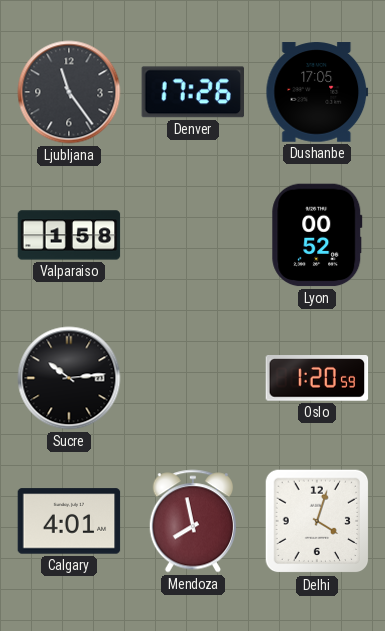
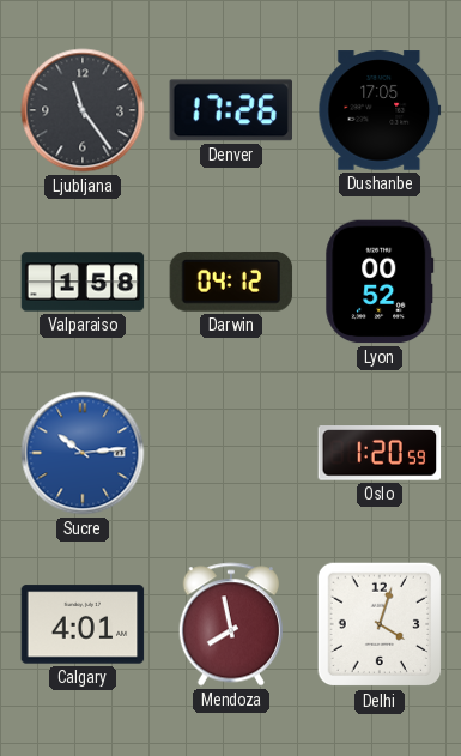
Darwin: none -> 04:12
Sucre dial: black -> blue
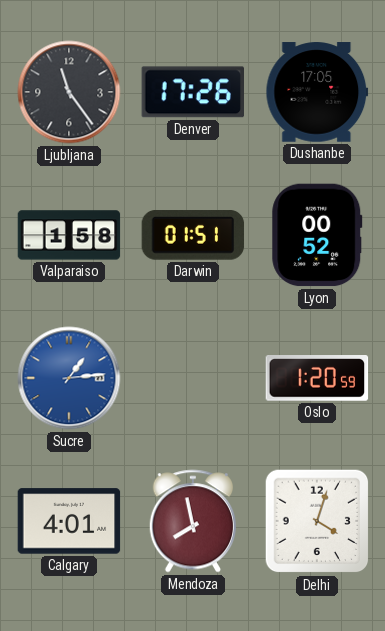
Darwin: 04:12 -> 01:51
Sucre: 10:14 -> 1:14
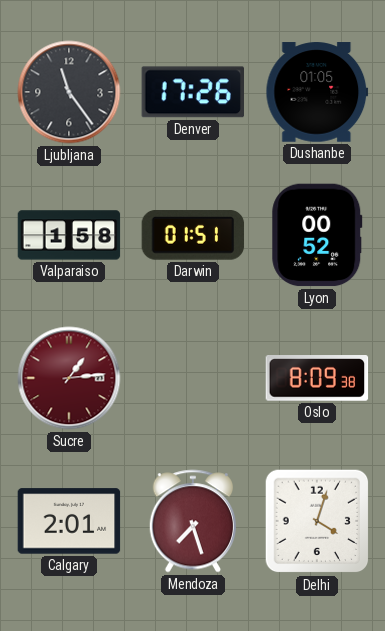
Dushanbe: 17:05 -> 01:05
Sucre dial: blue -> burgundy
Oslo: 1:20 -> 8:09
Calgary: 4:01 -> 2:01
Mendoza: 7:58 -> 7:27
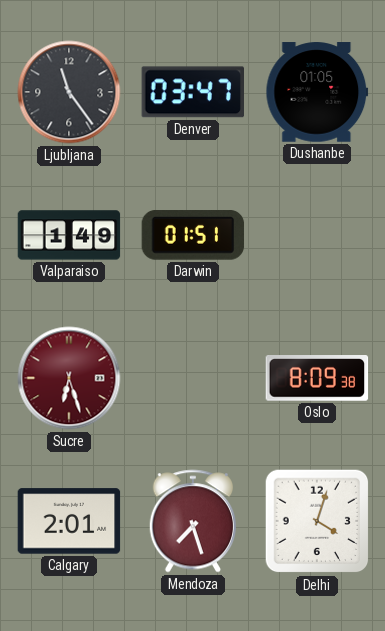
Denver: 17:26 -> 03:47
Valparaiso: 1:58 -> 1:49
Lyon: 00:52 -> none
Sucre: 1:14 -> 6:27
